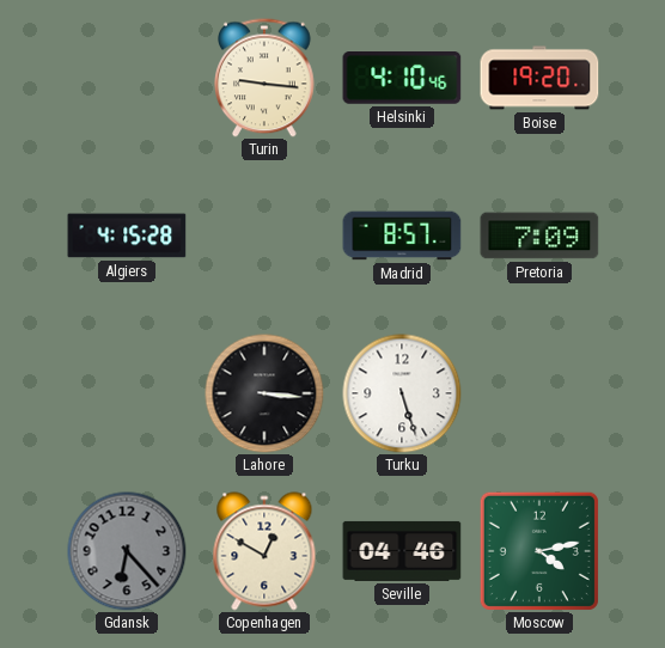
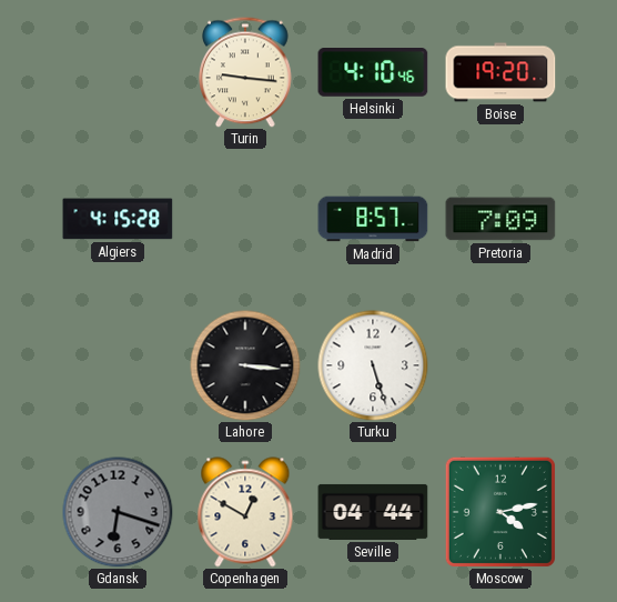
Gdansk: 6:23 -> 6:18
Seville: 04:46 -> 04:44
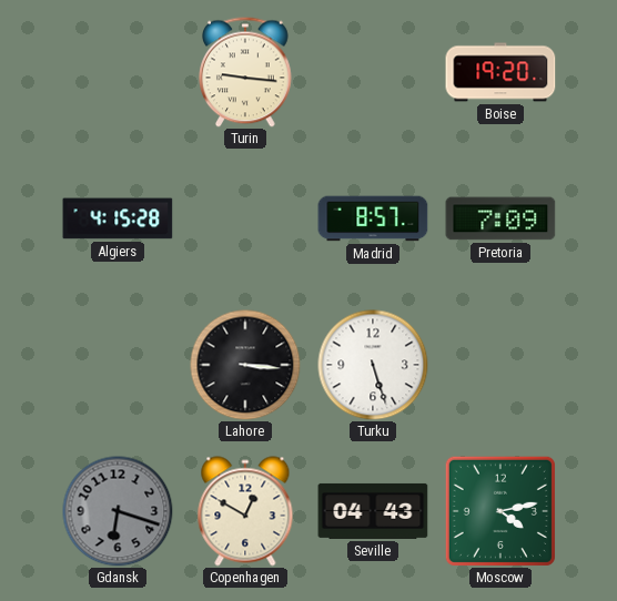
Helsinki: 4:10 -> none
Seville: 04:44 -> 04:43
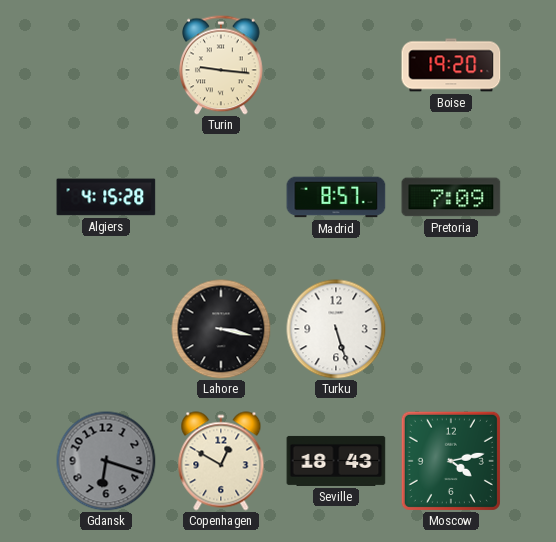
Lahore: 3:16 -> 3:17
Seville: 04:43 -> 18:43
